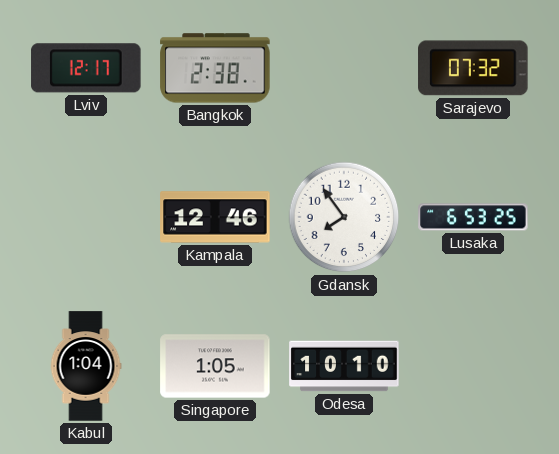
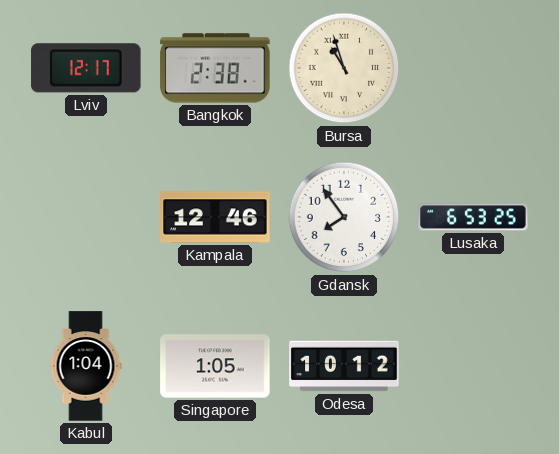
Bursa: none -> 10:57
Sarajevo: 07:32 -> none
Odesa: 10:10 -> 10:12
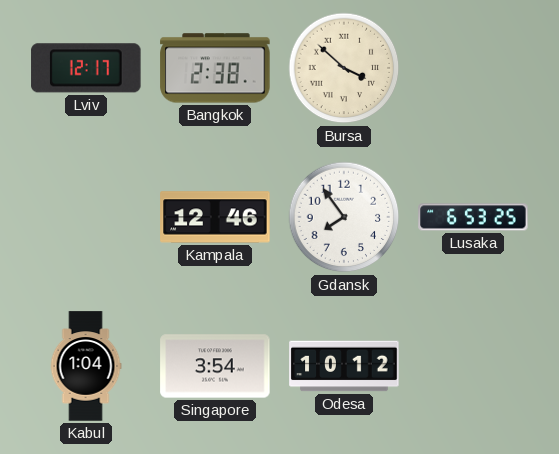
Bursa: 10:57 -> 3:52
Singapore: 1:05 -> 3:54
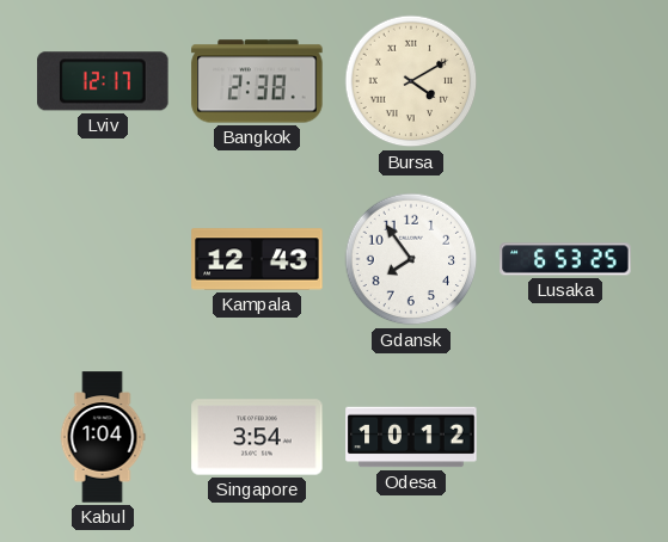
Bursa: 3:52 -> 4:10
Kampala: 12:46 -> 12:43
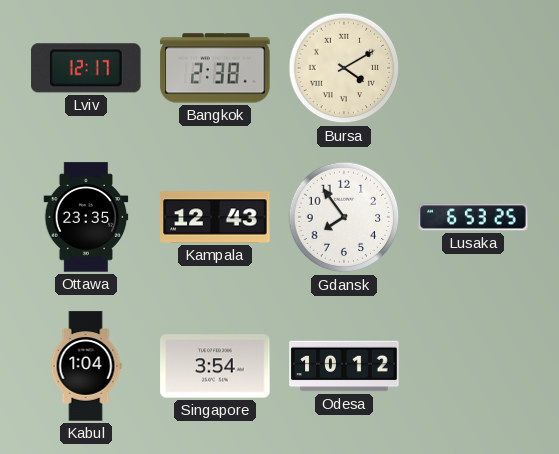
Ottawa: none -> 23:35
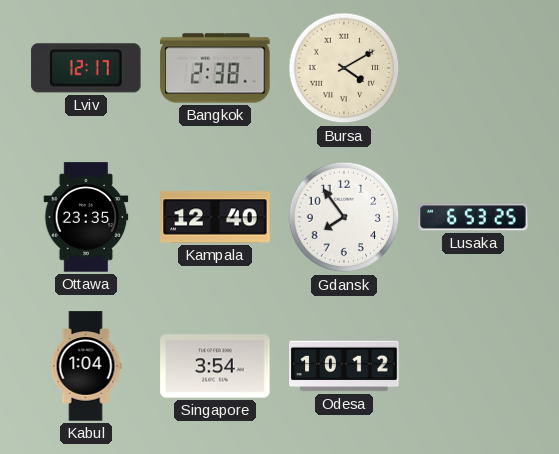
Kampala: 12:43 -> 12:40
